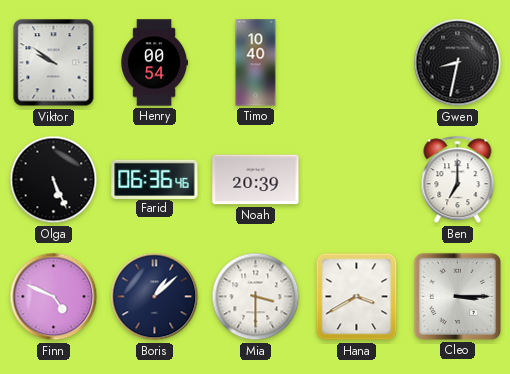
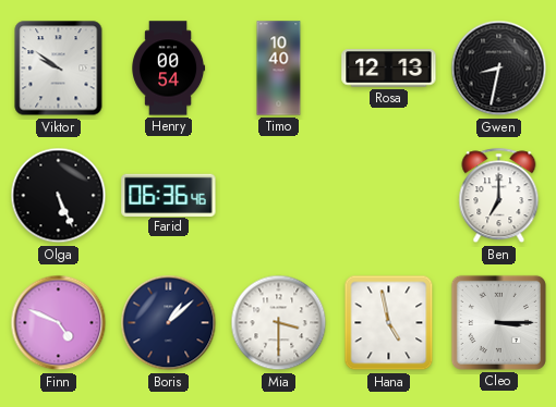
Rosa: none -> 12:13
Noah: 20:39 -> none
Hana: 3:40 -> 4:58
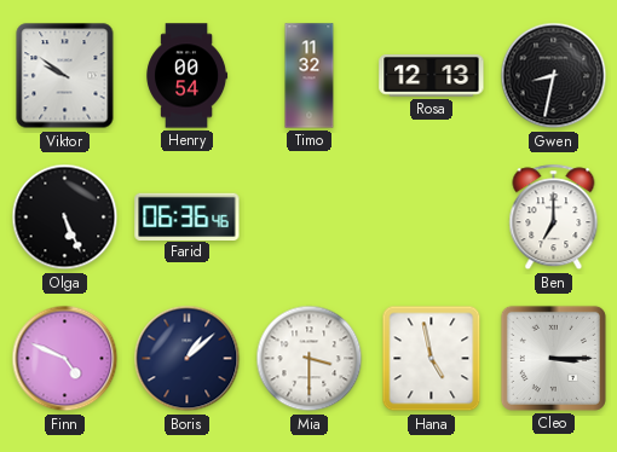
Timo: 10:40 -> 11:32
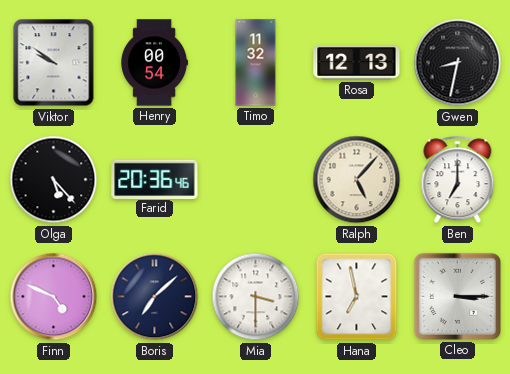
Olga: 5:26 -> 5:23
Farid: 06:36 -> 20:36
Ralph: none -> 5:07
Boris: 1:08 -> 7:08
Hana: 4:58 -> 6:58
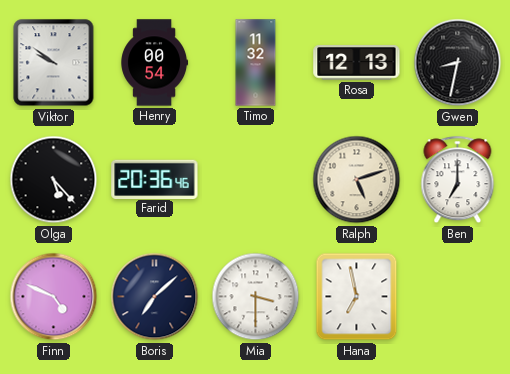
Ralph: 5:07 -> 5:12
Cleo: 3:15 -> none
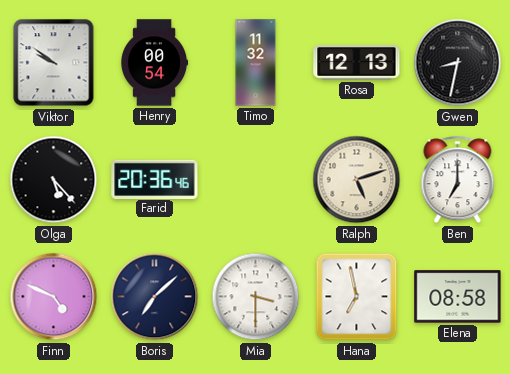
Elena: none -> 08:58
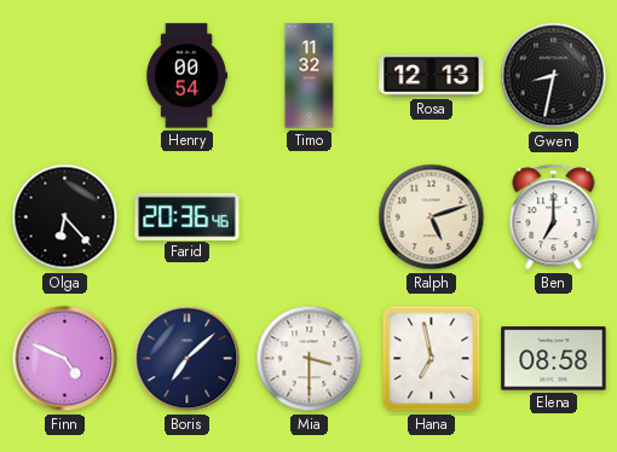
Viktor: 9:51 -> none
Olga: 5:23 -> 6:23
